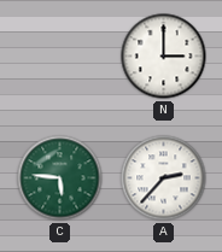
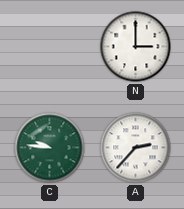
C: 5:46 -> 9:46
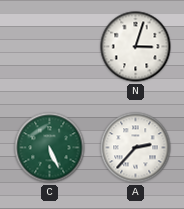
N: 3:00 -> 3:03
C: 9:46 -> 5:26
